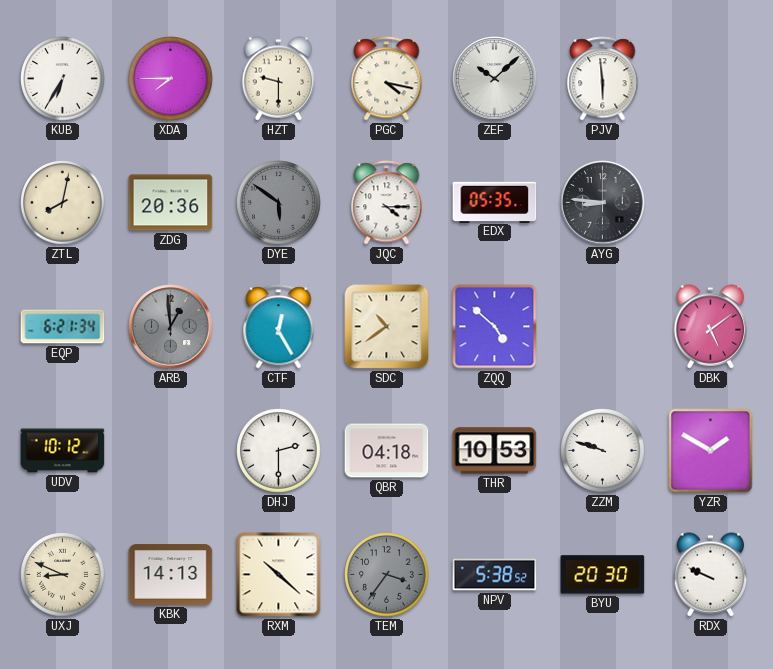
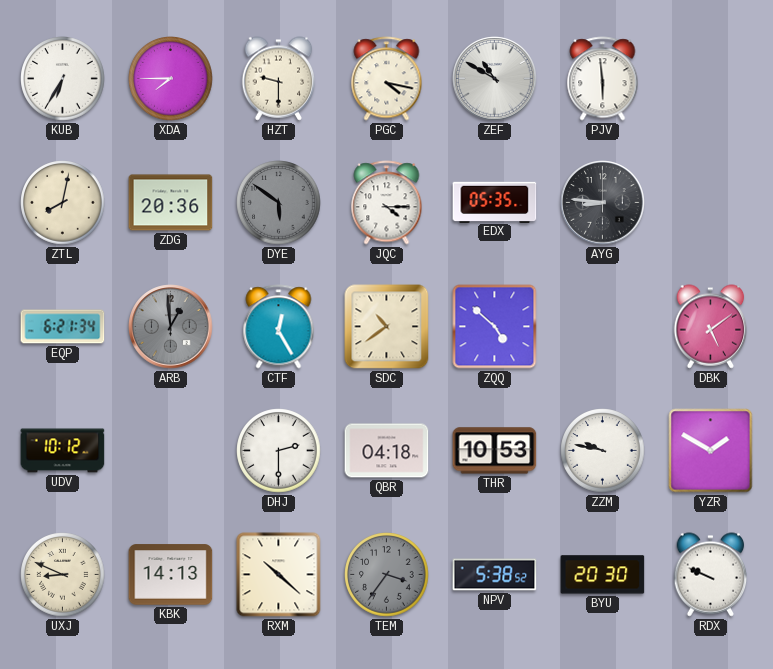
ZEF: 10:08 -> 10:50
ZZM: 9:48 -> 9:47
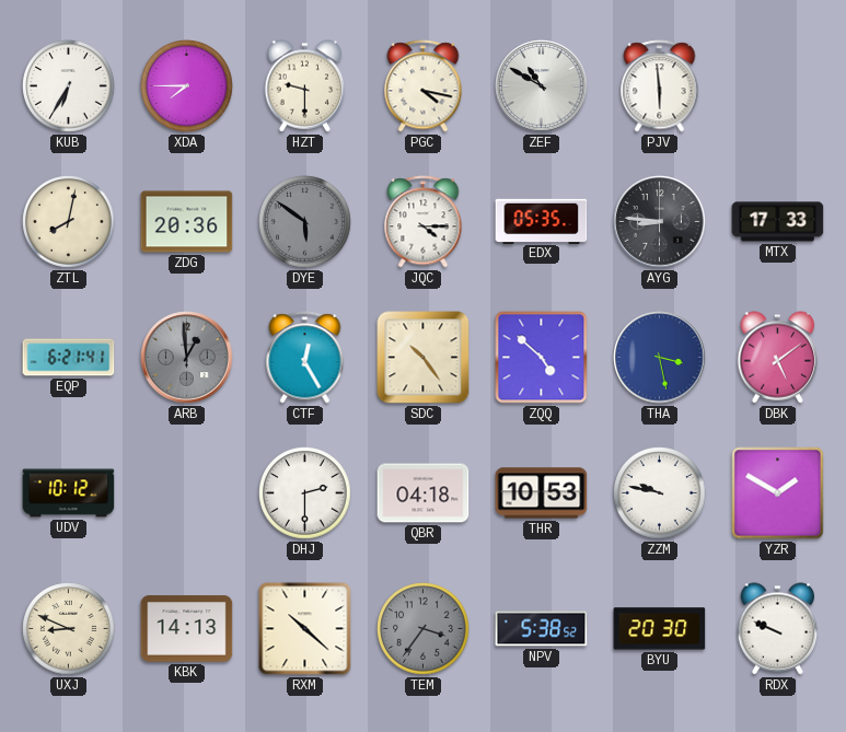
MTX: none -> 17:33
EQP: 6:21:34 -> 6:21:41
SDC: 10:39 -> 10:24
THA: none -> 3:28
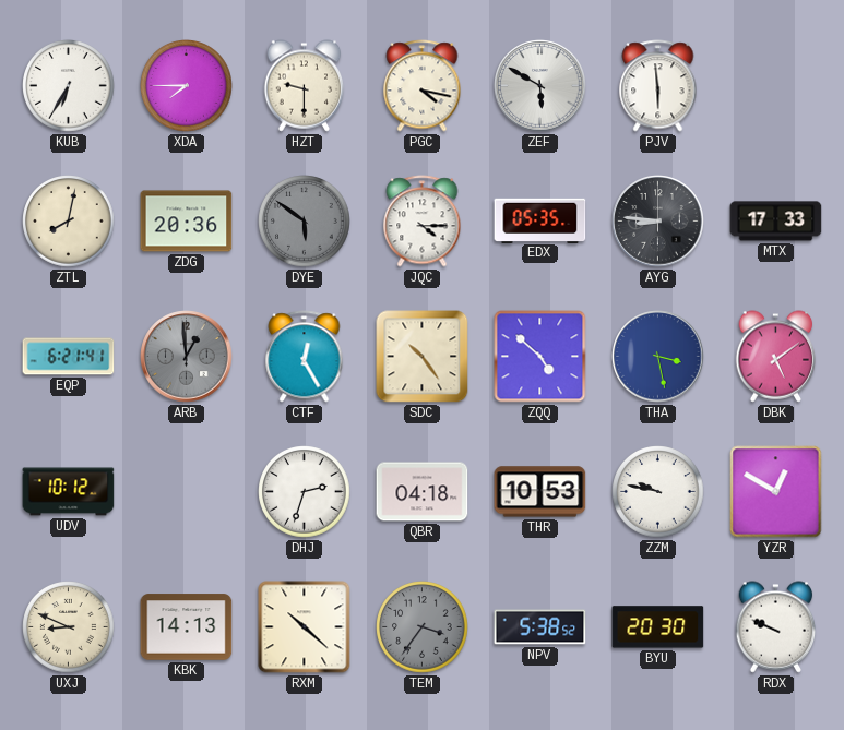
ZEF: 10:50 -> 5:50
DHJ: 2:30 -> 2:33
YZR: 1:50 -> 12:50
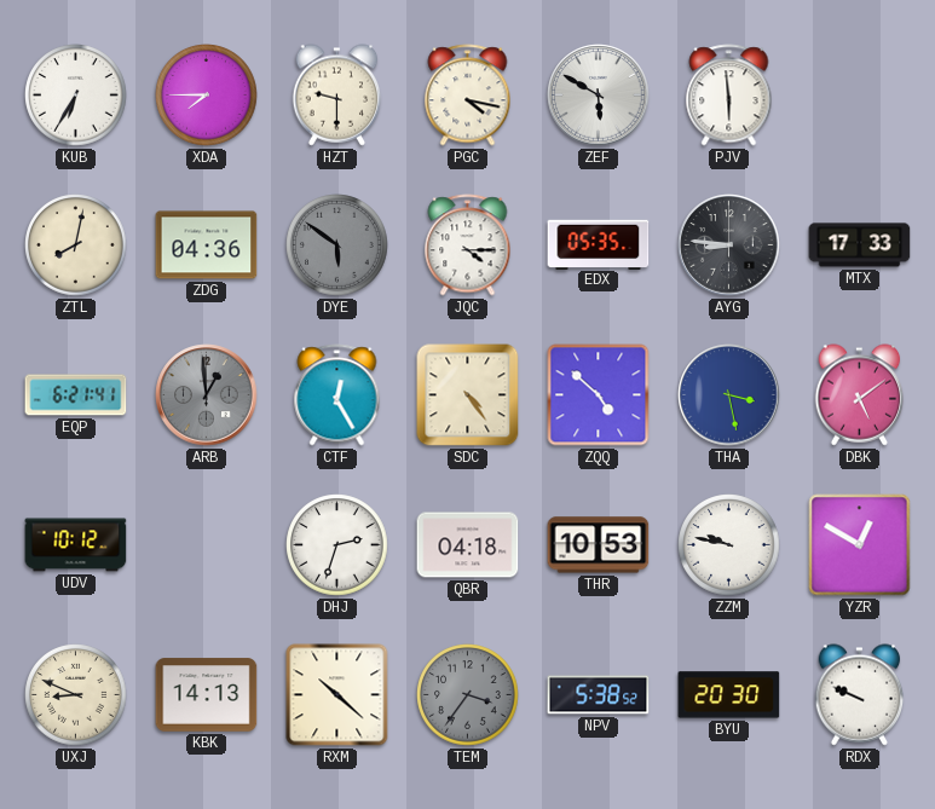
ZDG: 20:36 -> 04:36
SDC: 10:24 -> 4:24
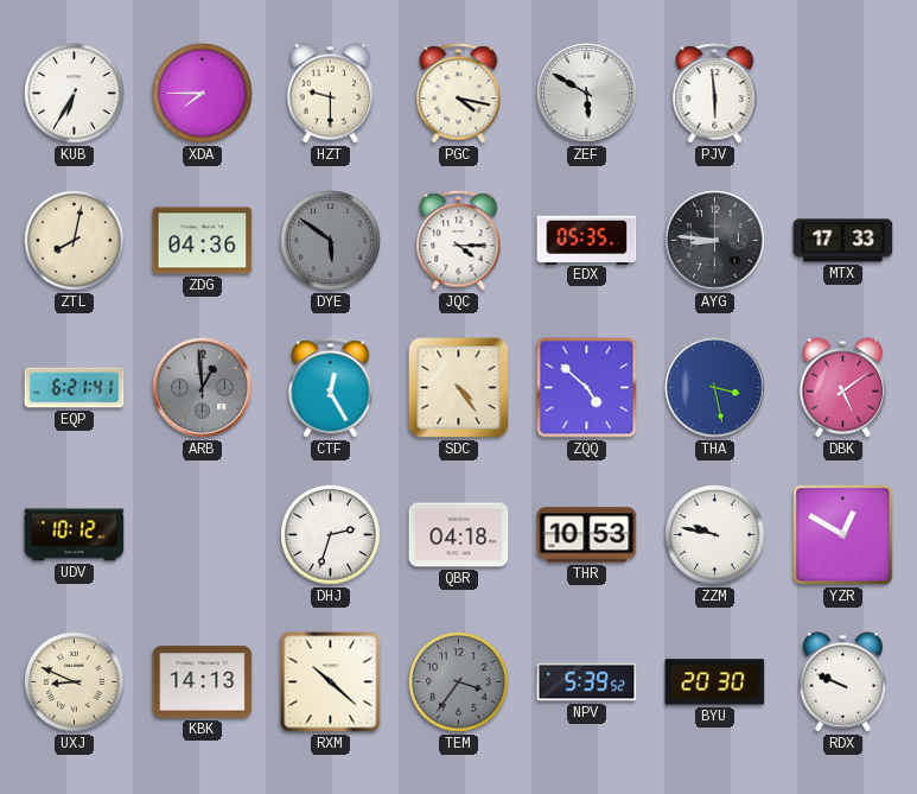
NPV: 5:38 -> 5:39
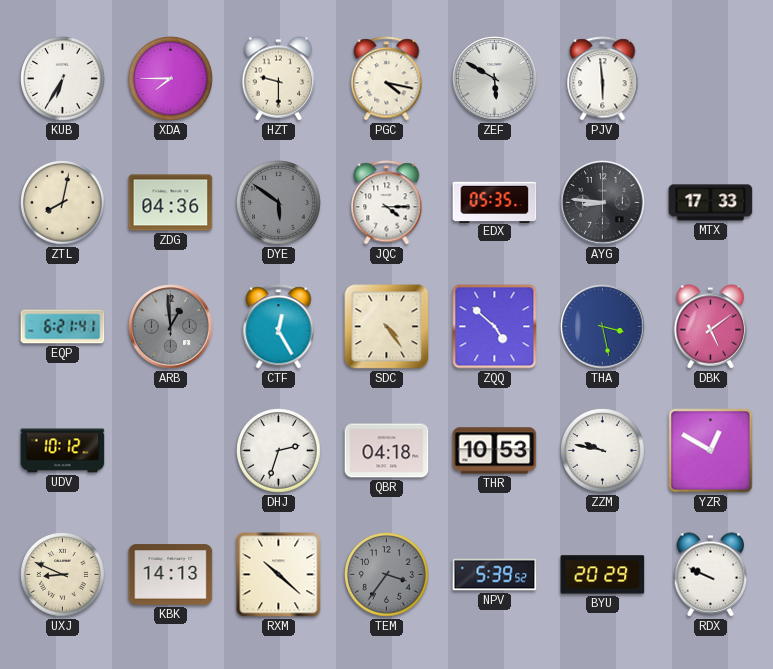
BYU: 20:30 -> 20:29
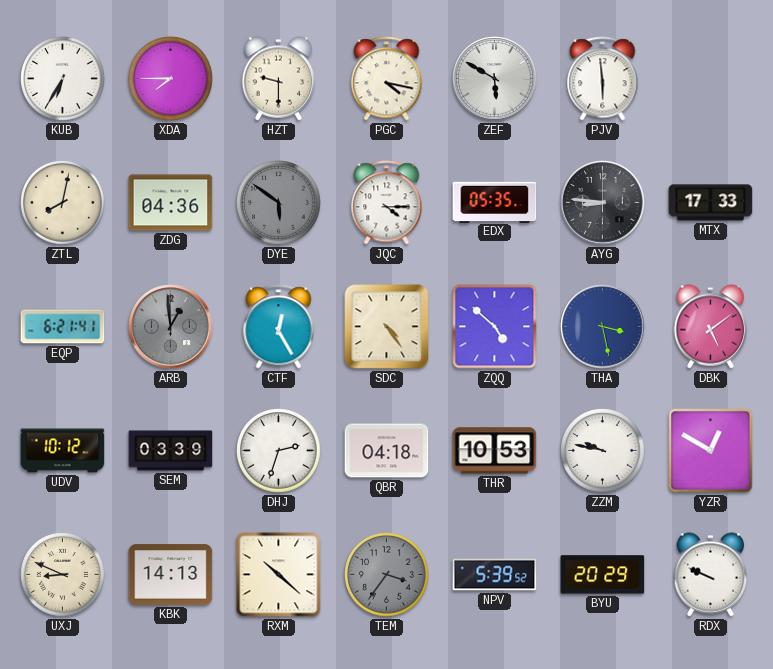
SEM: none -> 03:39
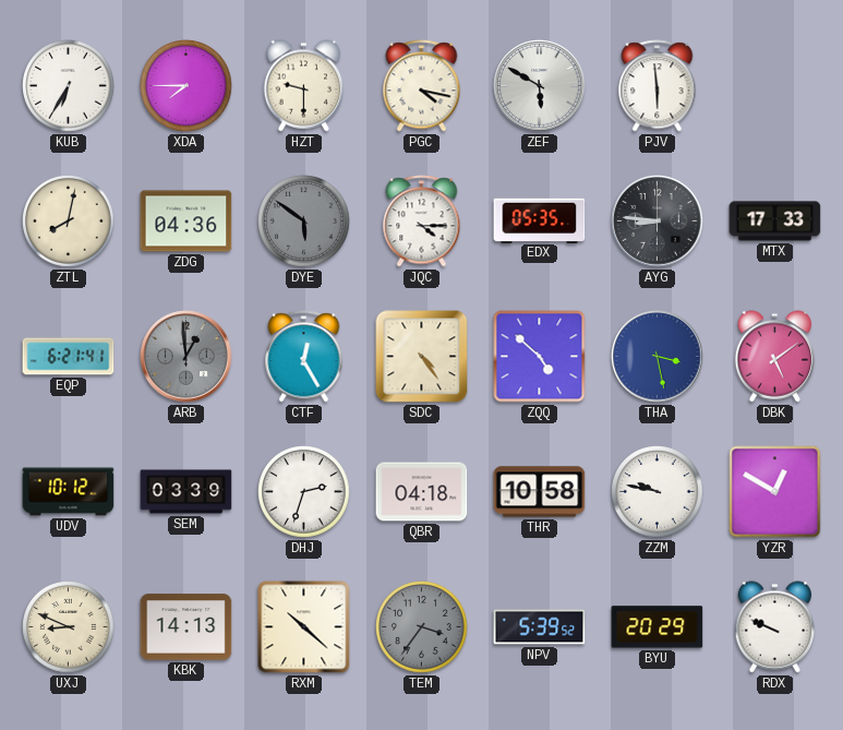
THR: 10:53 -> 10:58
